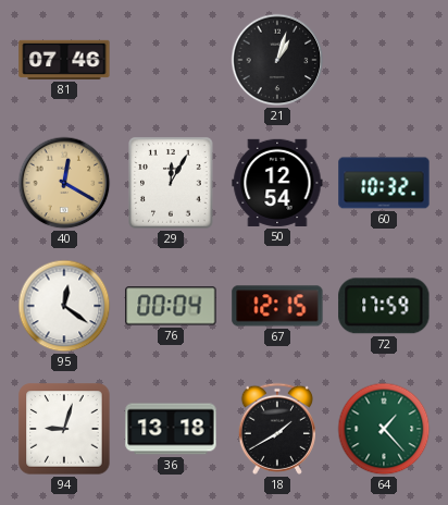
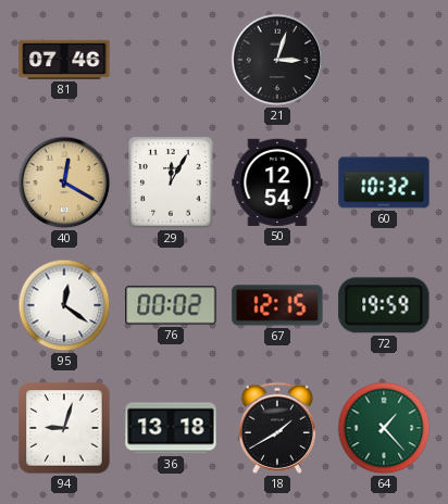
21: 1:03 -> 3:03
76: 00:04 -> 00:02
72: 17:59 -> 19:59
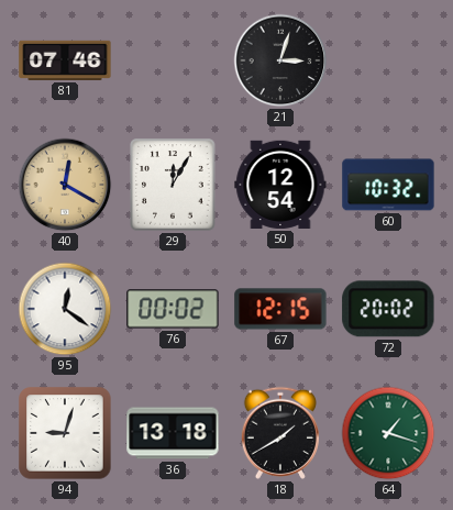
72: 19:59 -> 20:02
64: 1:23 -> 1:18
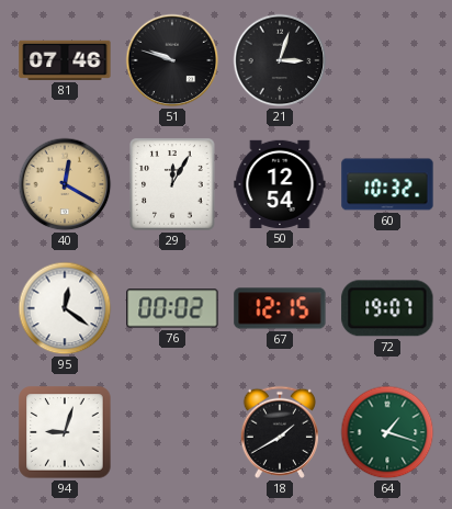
51: none -> 9:48
72: 20:02 -> 19:07
36: 13:18 -> none
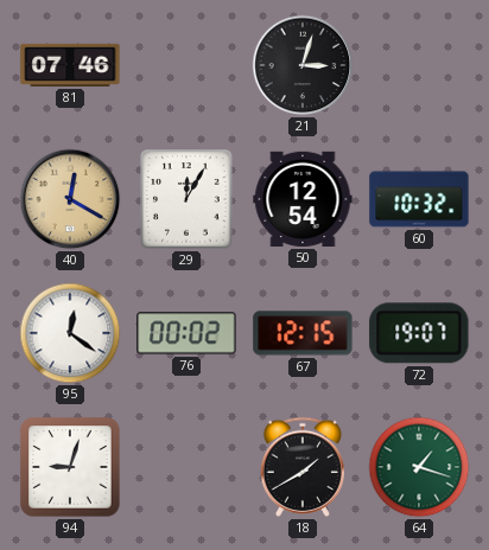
51: 9:48 -> none
